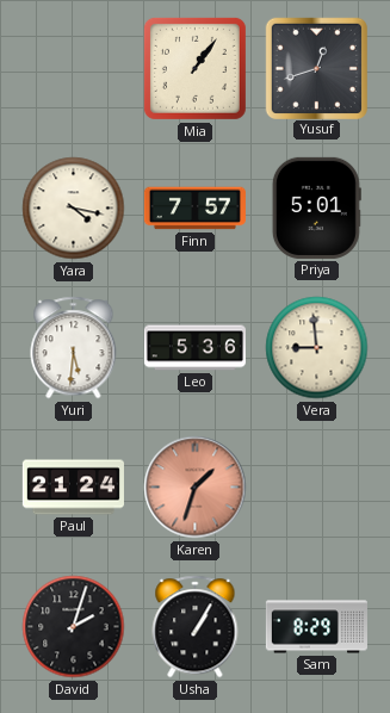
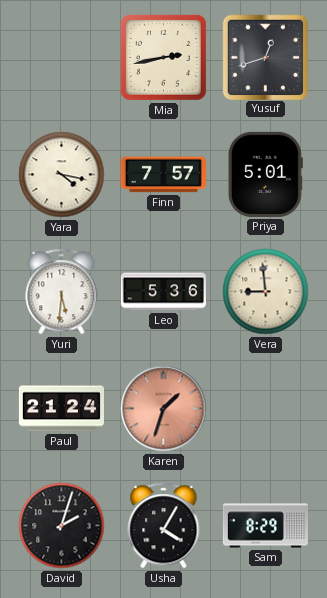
Mia: 1:06 -> 2:43
Usha: 1:05 -> 4:05
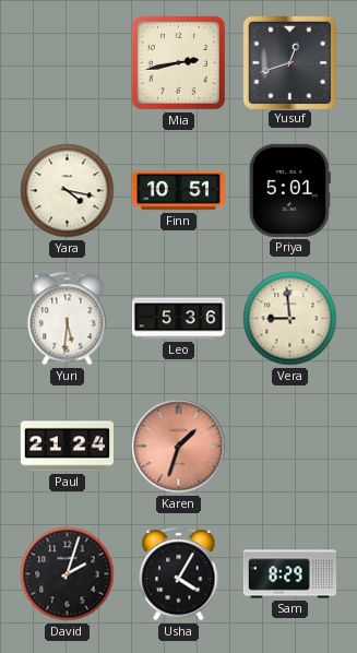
Finn: 7:57 -> 10:51
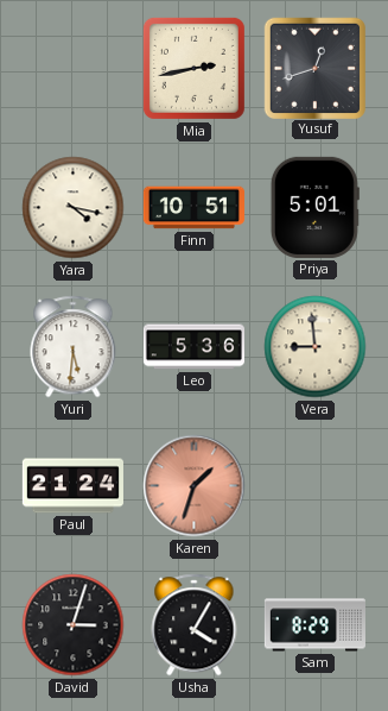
David: 2:03 -> 3:03
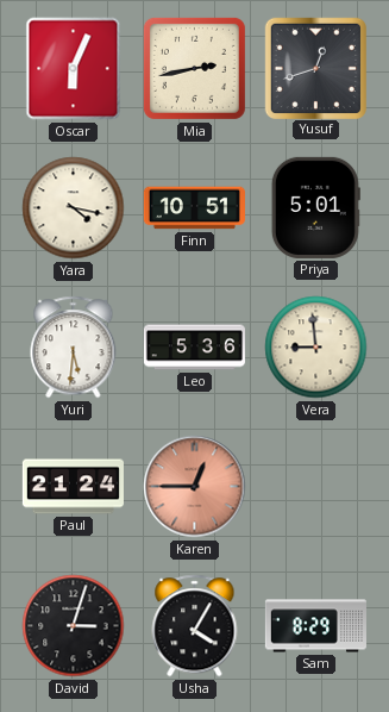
Oscar: none -> 6:04
Karen: 1:33 -> 12:45
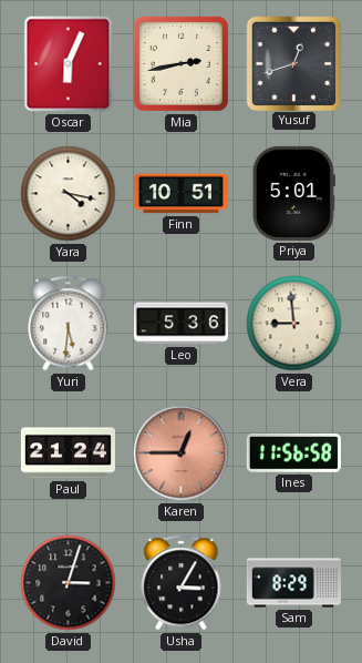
Ines: none -> 11:56
Usha: 4:05 -> 3:05
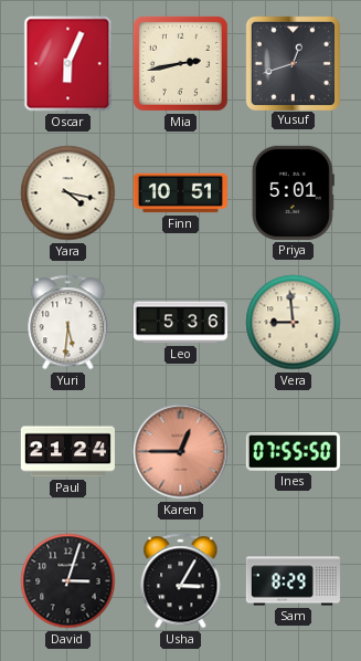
Ines: 11:56 -> 07:55
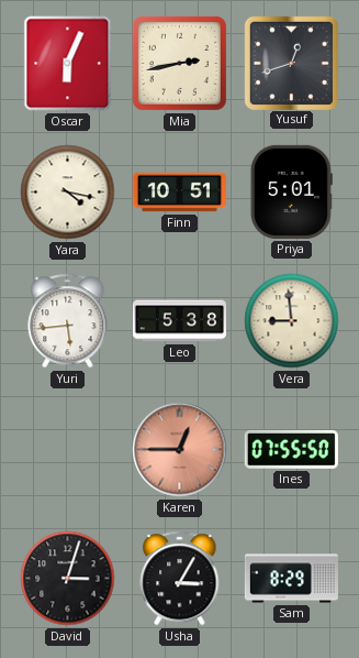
Yuri: 5:31 -> 5:44
Leo: 5:36 -> 5:38
Paul: 21:24 -> none
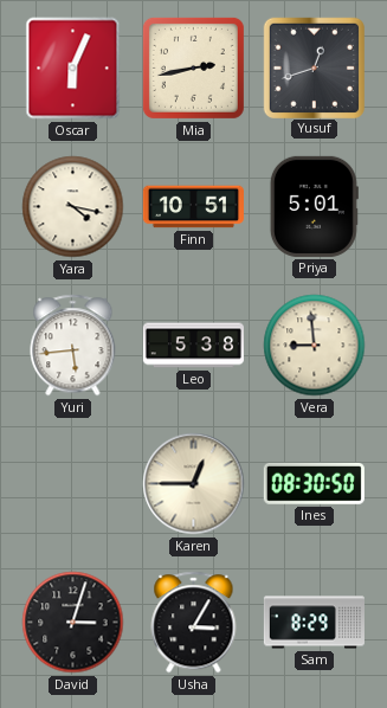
Karen dial: salmon -> cream
Ines: 07:55 -> 08:30
